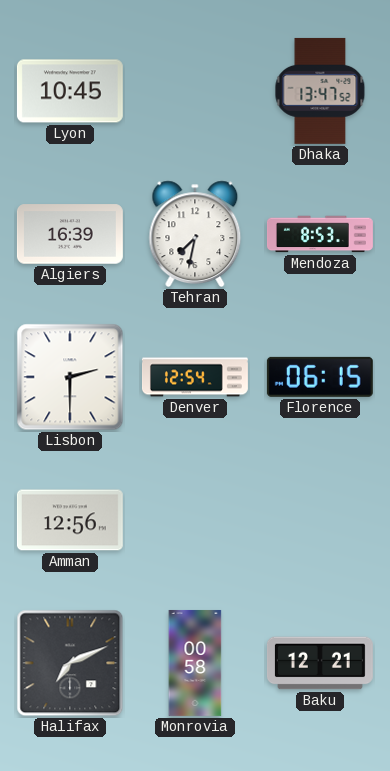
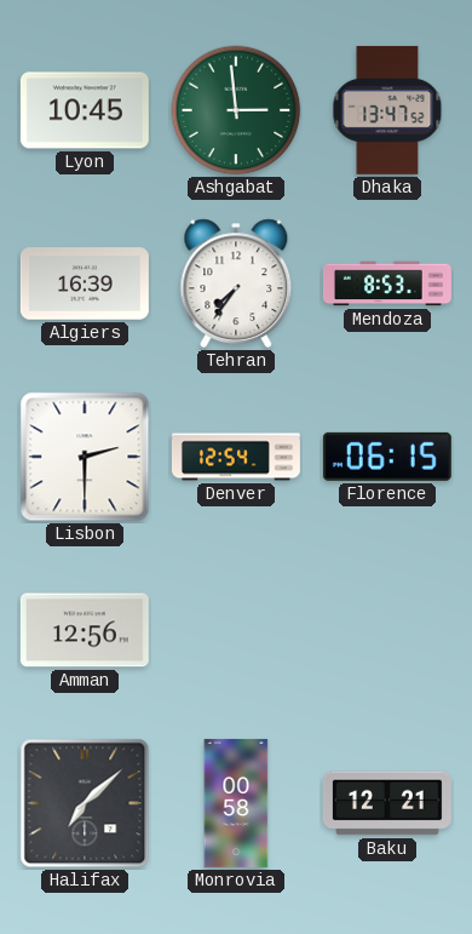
Ashgabat: none -> 2:59
Tehran: 7:32 -> 7:36
Halifax: 7:11 -> 7:08
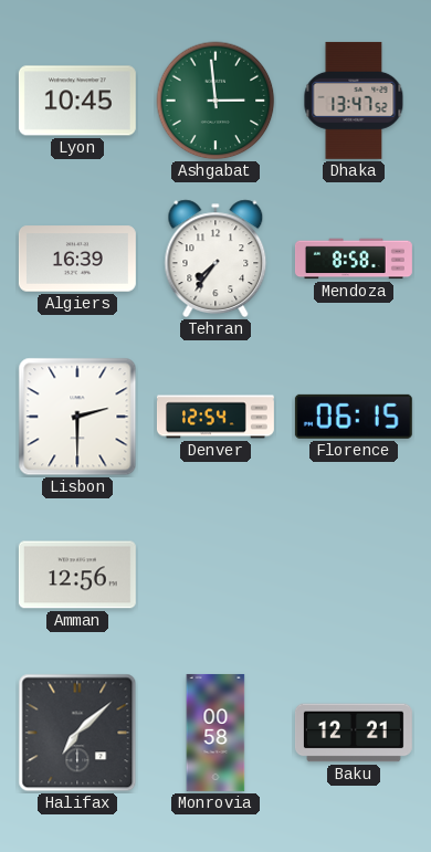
Mendoza: 8:53 -> 8:58
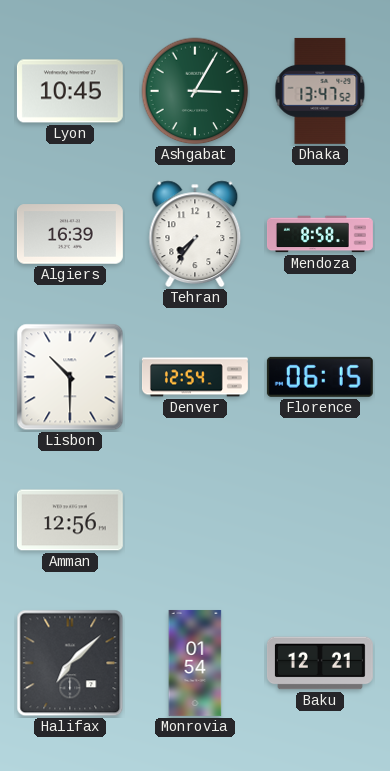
Ashgabat: 2:59 -> 3:05
Lisbon: 2:30 -> 10:30
Monrovia: 00:58 -> 01:54
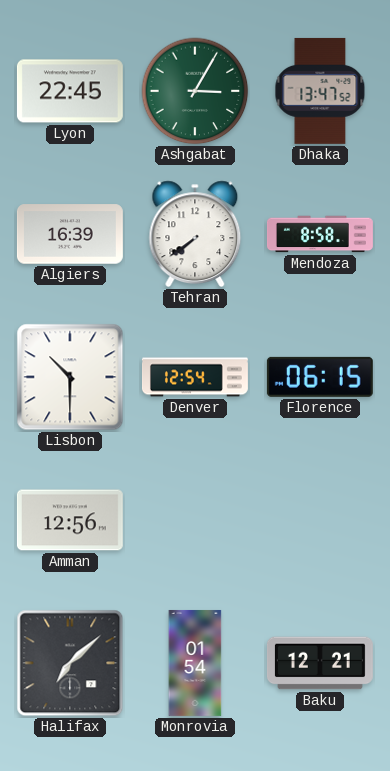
Lyon: 10:45 -> 22:45
Tehran: 7:36 -> 7:39
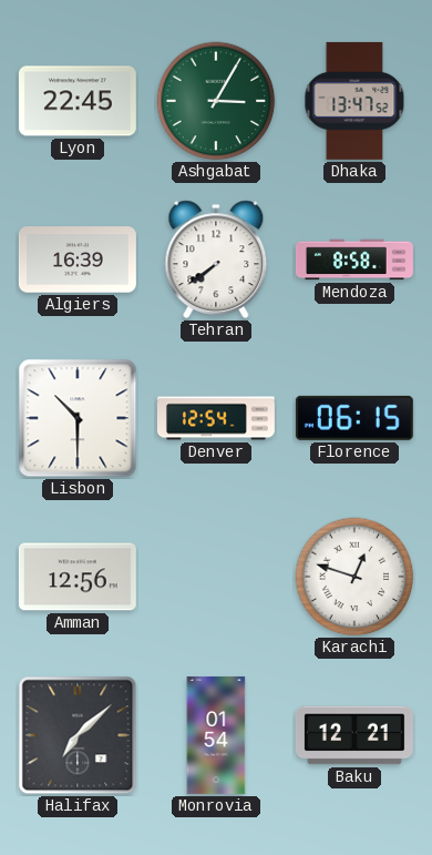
Karachi: none -> 12:48
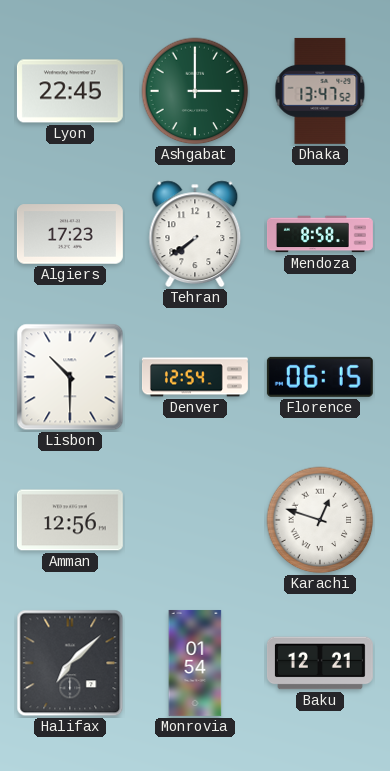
Ashgabat: 3:05 -> 3:00
Algiers: 16:39 -> 17:23
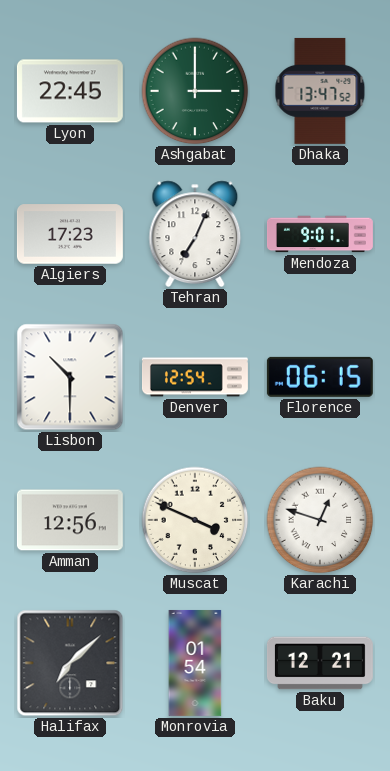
Tehran: 7:39 -> 7:04
Mendoza: 8:58 -> 9:01
Muscat: none -> 3:49
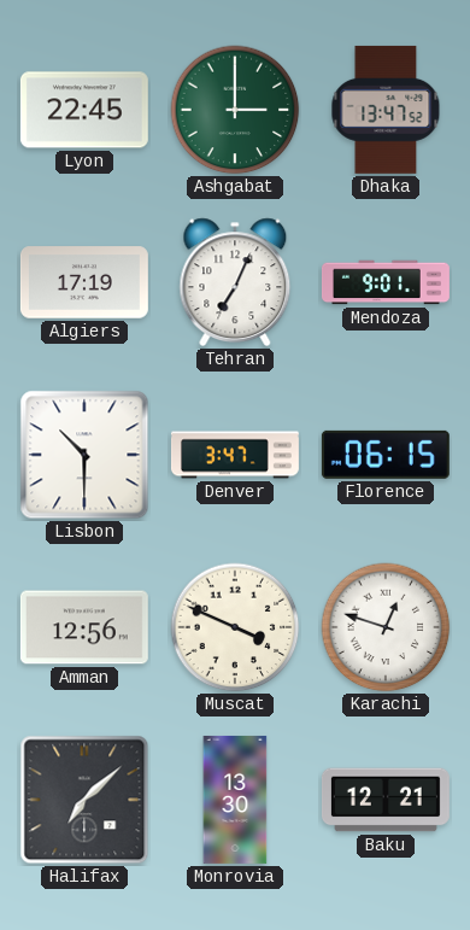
Algiers: 17:23 -> 17:19
Denver: 12:54 -> 3:47
Monrovia: 01:54 -> 13:30
